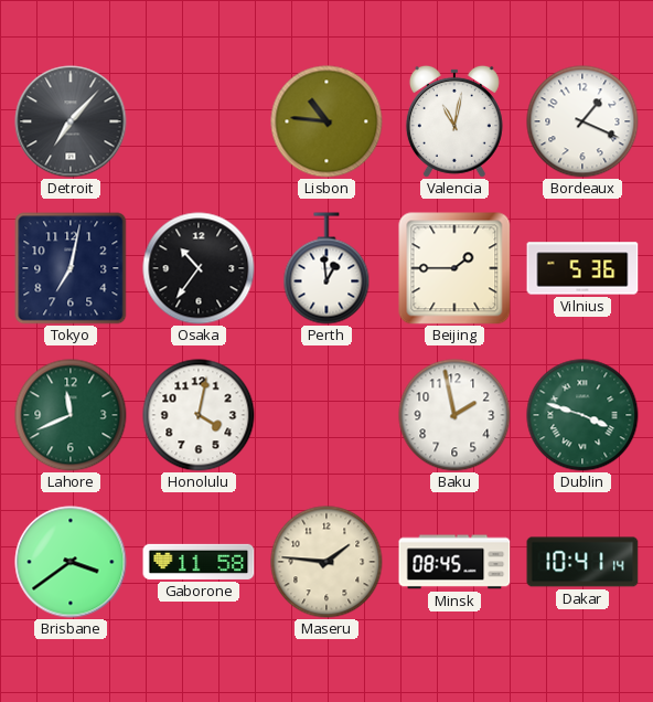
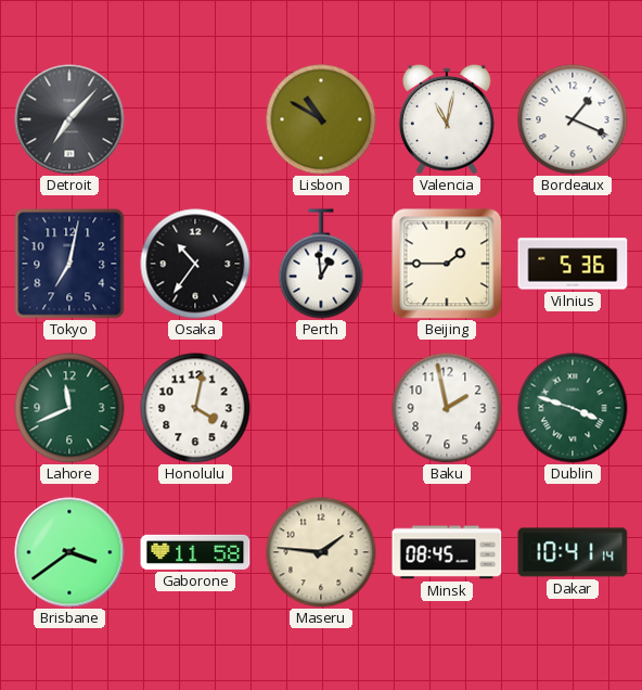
Lisbon: 10:46 -> 10:50
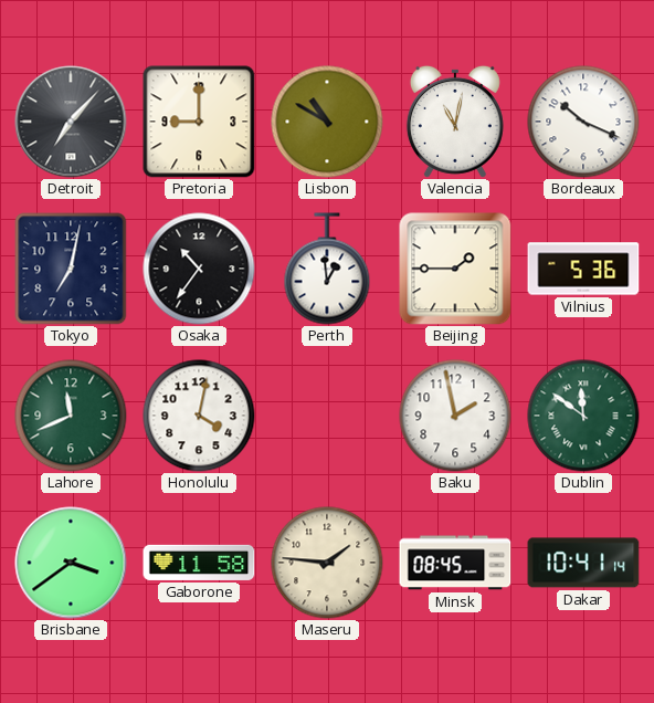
Pretoria: none -> 9:00
Bordeaux: 1:19 -> 10:19
Dublin: 3:48 -> 11:51
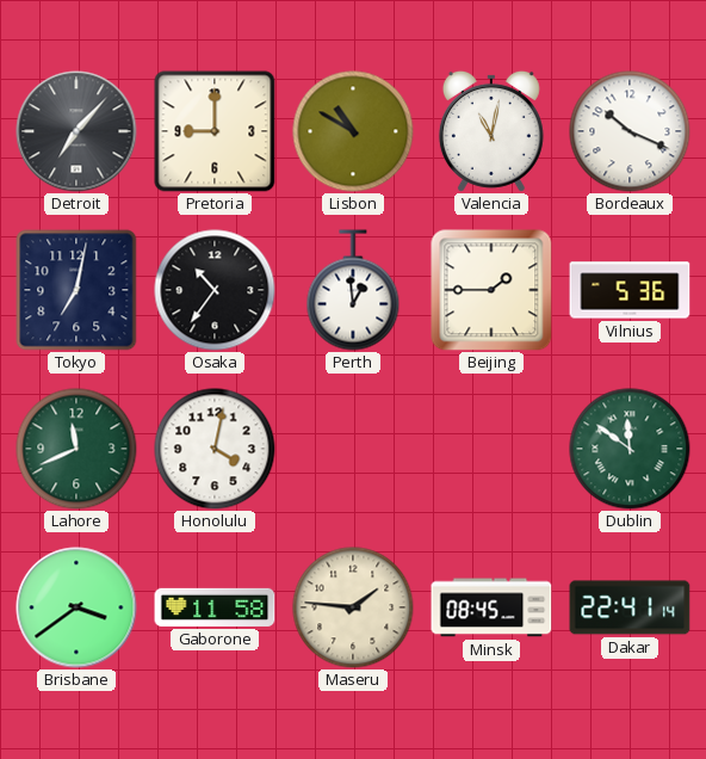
Baku: 1:58 -> none
Dakar: 10:41 -> 22:41
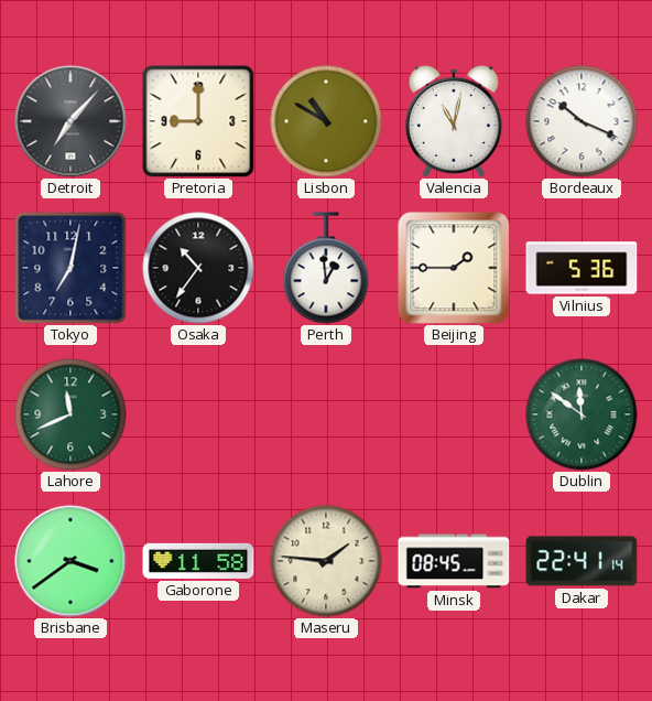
Honolulu: 4:02 -> none
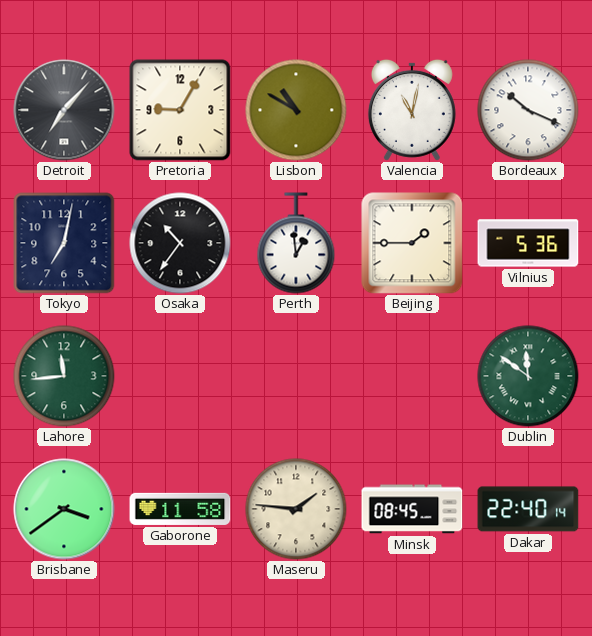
Pretoria: 9:00 -> 9:05
Lahore: 11:41 -> 11:44
Dakar: 22:41 -> 22:40
